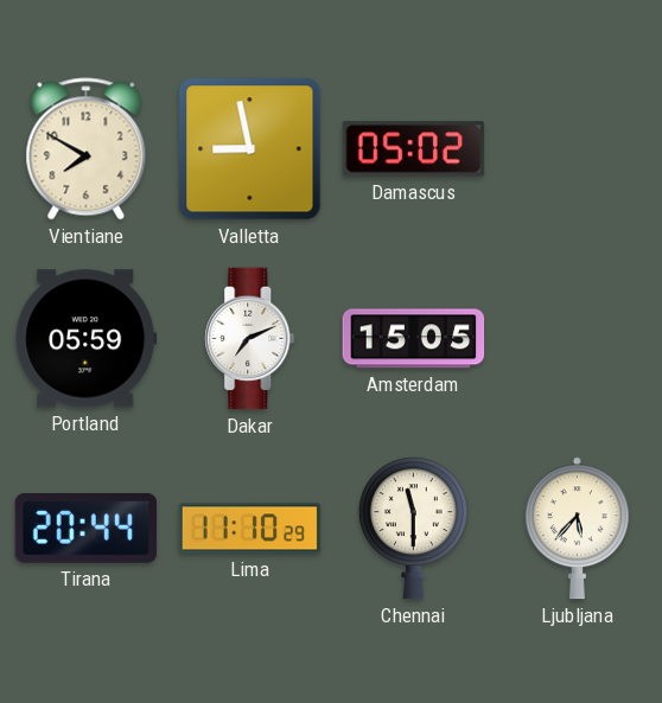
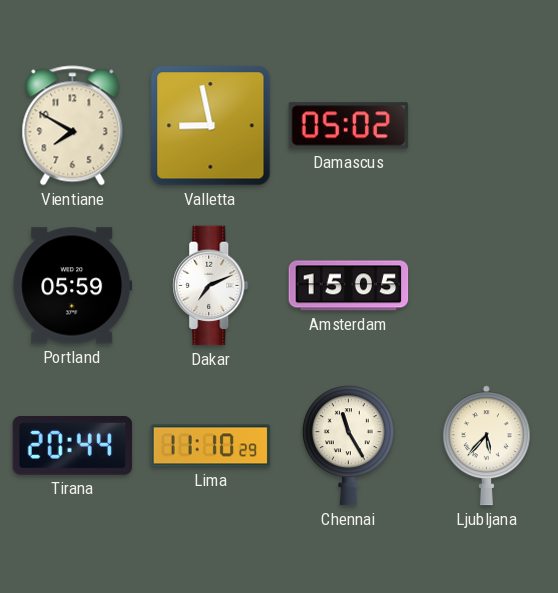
Chennai: 11:30 -> 11:25
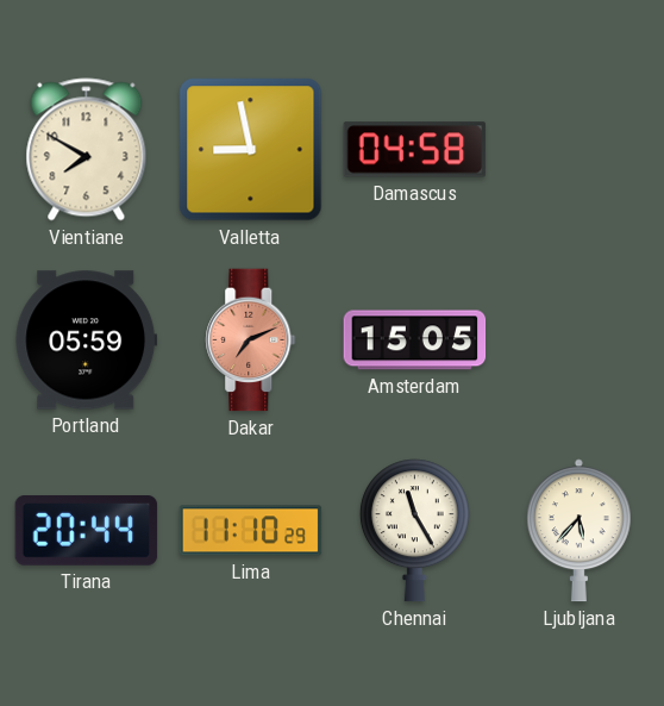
Damascus: 05:02 -> 04:58
Dakar dial: white -> salmon
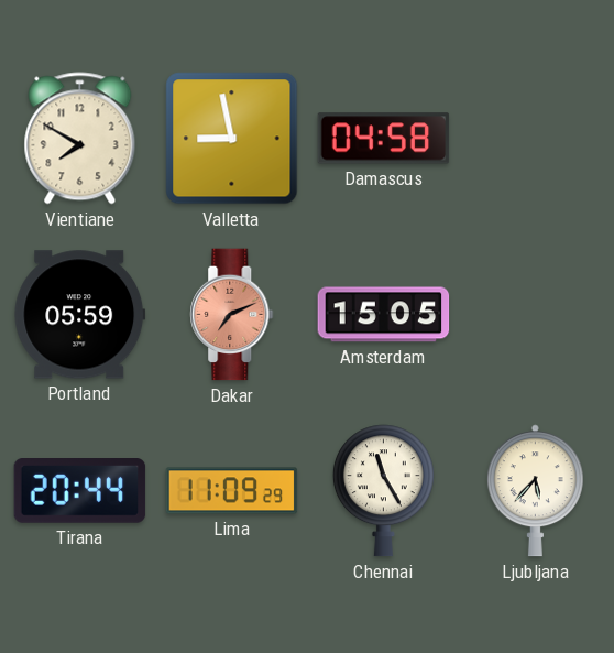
Lima: 11:10 -> 11:09
